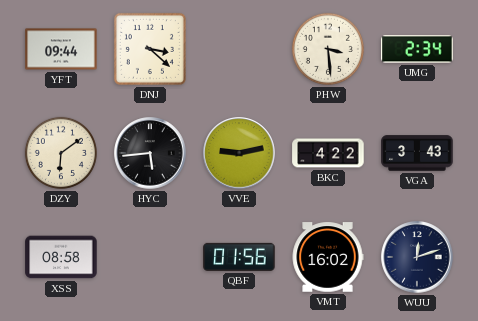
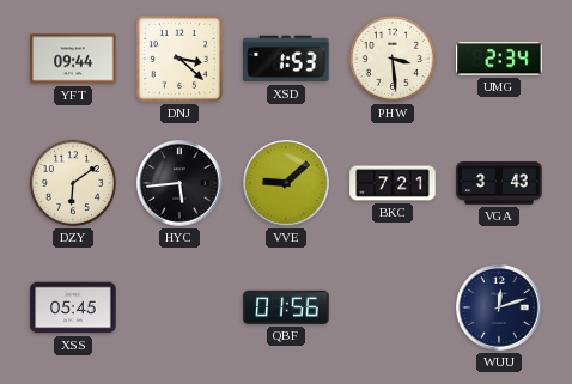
XSD: none -> 1:53
VVE: 9:13 -> 9:08
BKC: 4:22 -> 7:21
XSS: 08:58 -> 05:45
VMT: 16:02 -> none
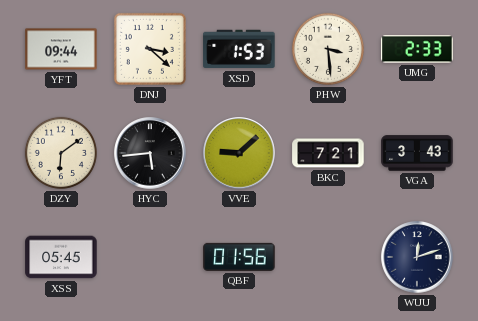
UMG: 2:34 -> 2:33
